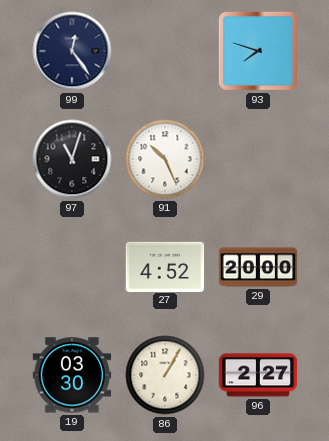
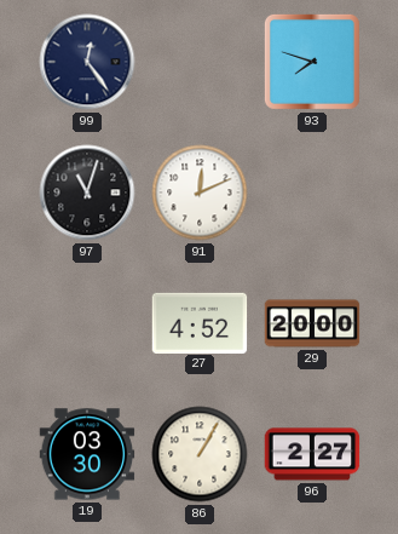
91: 10:26 -> 12:11
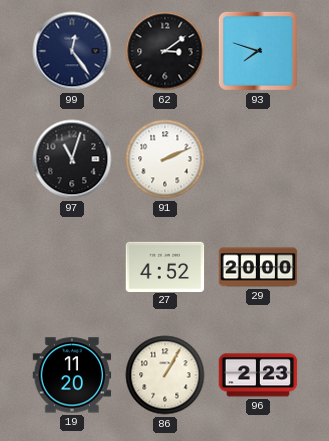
62: none -> 3:09
91: 12:11 -> 2:11
19: 03:30 -> 11:20
96: 2:27 -> 2:23
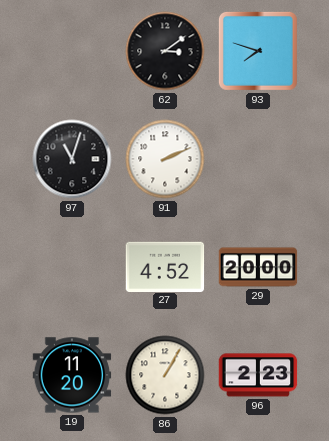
99: 12:24 -> none
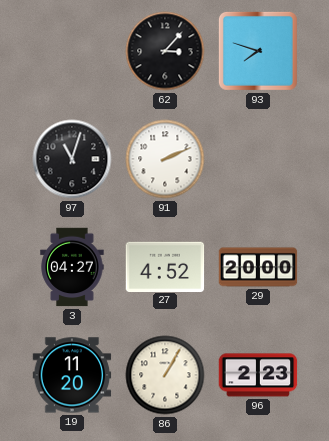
62: 3:09 -> 3:07
3: none -> 04:27
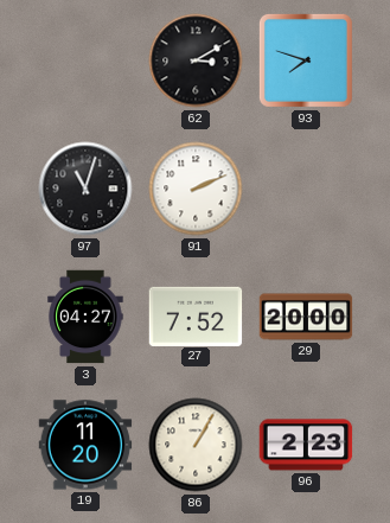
62: 3:07 -> 3:10
27: 4:52 -> 7:52
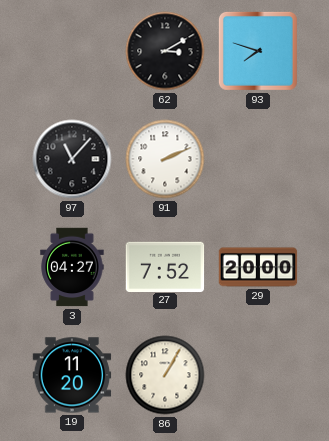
97: 11:03 -> 11:07
96: 2:23 -> none
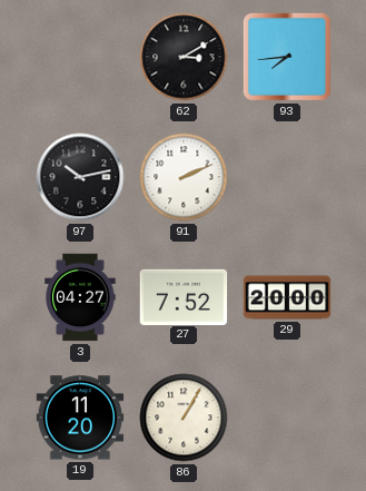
93: 7:48 -> 7:44
97: 11:07 -> 10:13
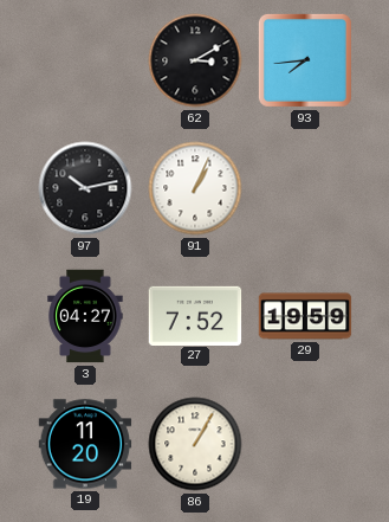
91: 2:11 -> 1:04
29: 20:00 -> 19:59
